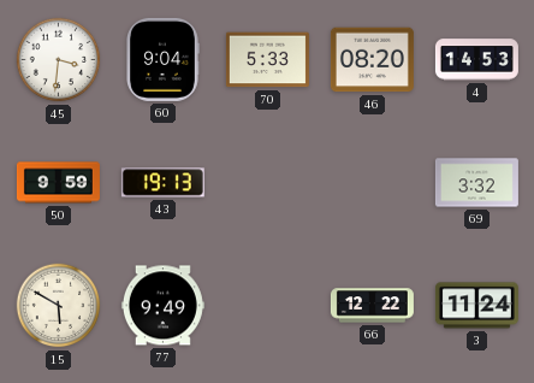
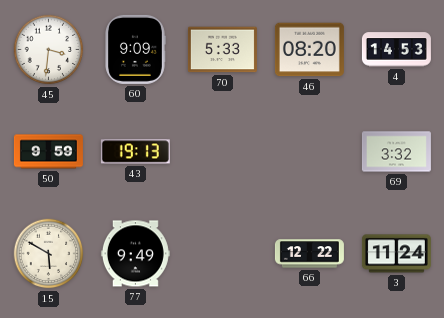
60: 9:04 -> 9:09
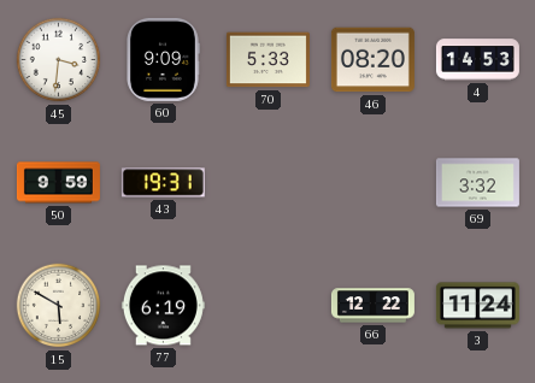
43: 19:13 -> 19:31
77: 9:49 -> 6:19
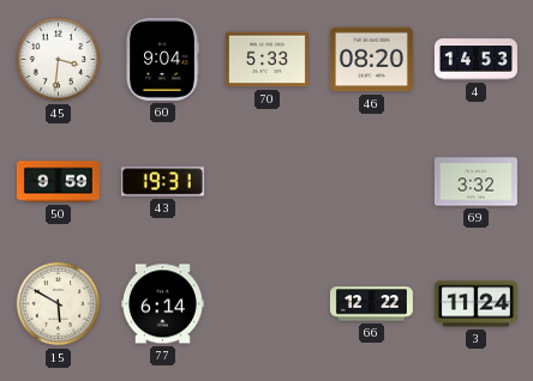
60: 9:09 -> 9:04
77: 6:19 -> 6:14
